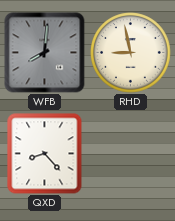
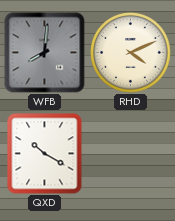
RHD: 8:58 -> 4:11
QXD: 8:23 -> 10:20
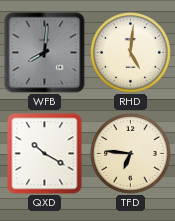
RHD: 4:11 -> 5:01
TFD: none -> 6:46
